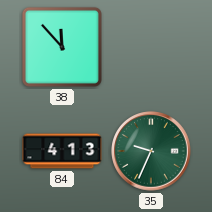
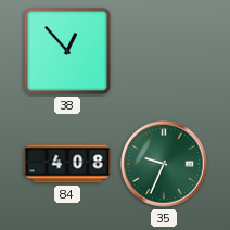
38: 11:53 -> 12:53
84: 4:13 -> 4:08
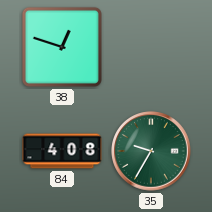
38: 12:53 -> 12:48
35: 9:34 -> 9:35
